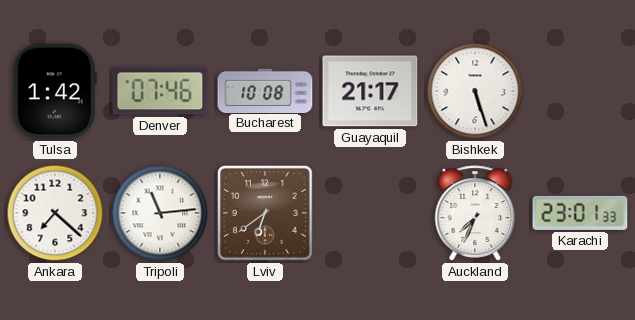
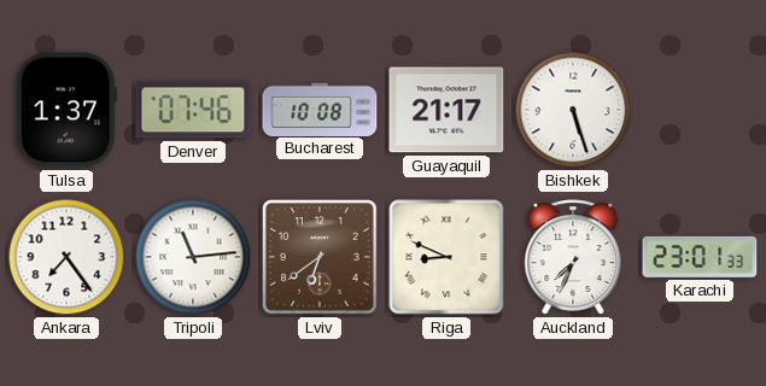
Tulsa: 1:42 -> 1:37
Ankara: 7:22 -> 7:24
Riga: none -> 8:49
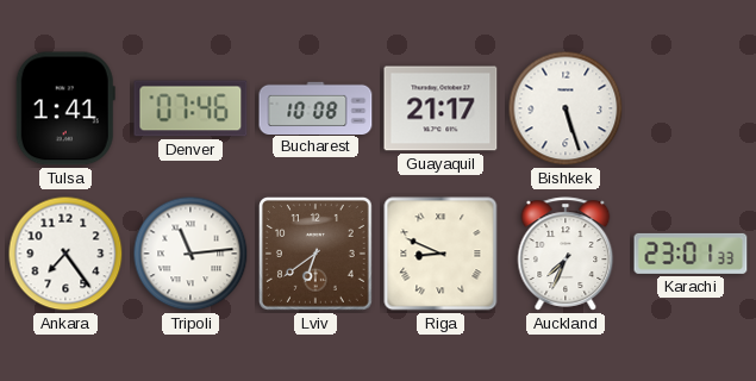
Tulsa: 1:37 -> 1:41
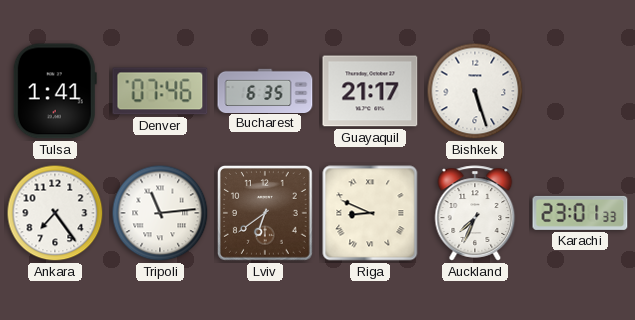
Bucharest: 10:08 -> 6:35
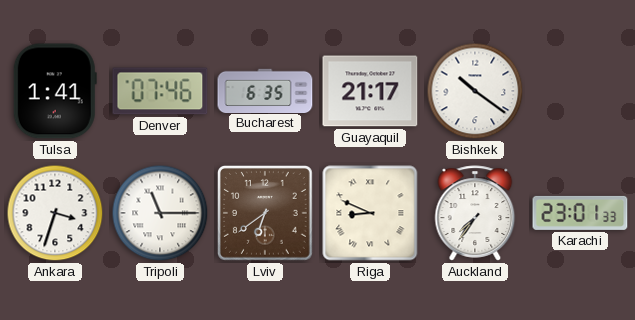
Bishkek: 5:27 -> 10:21
Ankara: 7:24 -> 3:33
Tripoli: 11:14 -> 11:15
Auckland: 7:34 -> 7:36
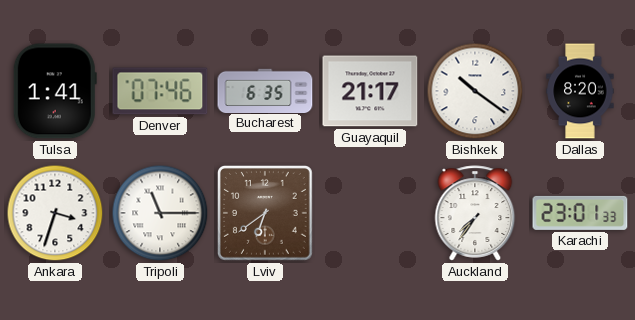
Dallas: none -> 8:20
Riga: 8:49 -> none
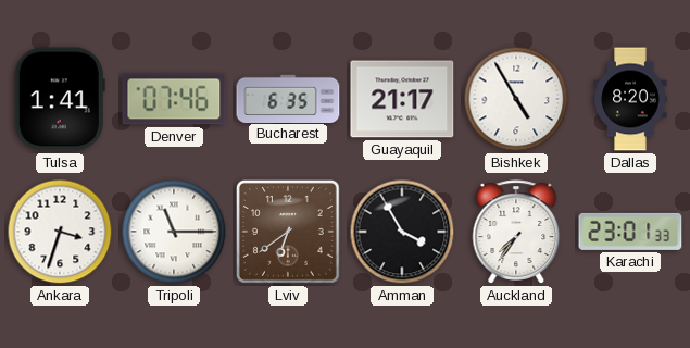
Bishkek: 10:21 -> 4:55
Amman: none -> 3:55
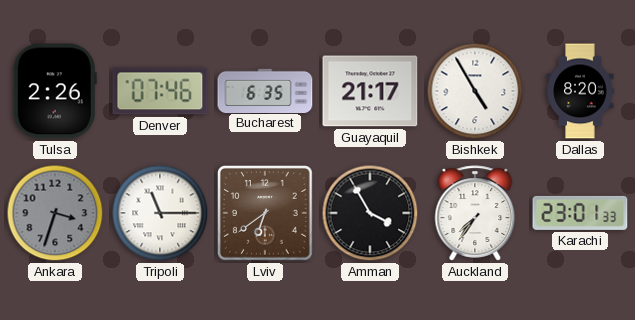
Tulsa: 1:41 -> 2:26
Ankara dial: white -> grey
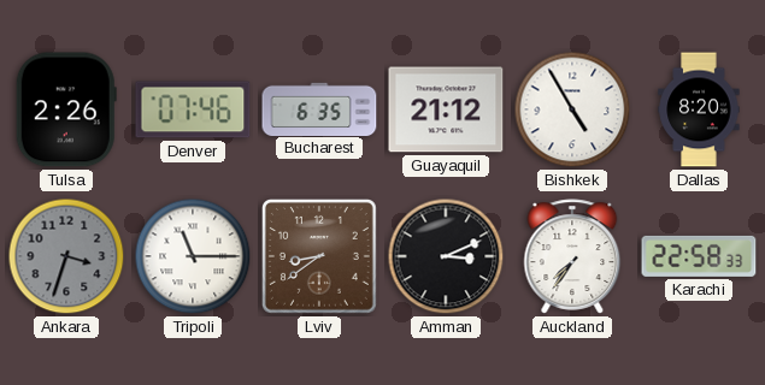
Guayaquil: 21:17 -> 21:12
Lviv: 6:39 -> 8:39
Amman: 3:55 -> 3:11
Karachi: 23:01 -> 22:58
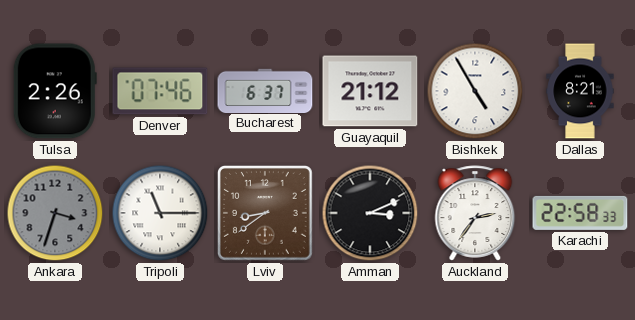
Bucharest: 6:35 -> 6:37
Dallas: 8:20 -> 8:21
Auckland: 7:36 -> 2:36
